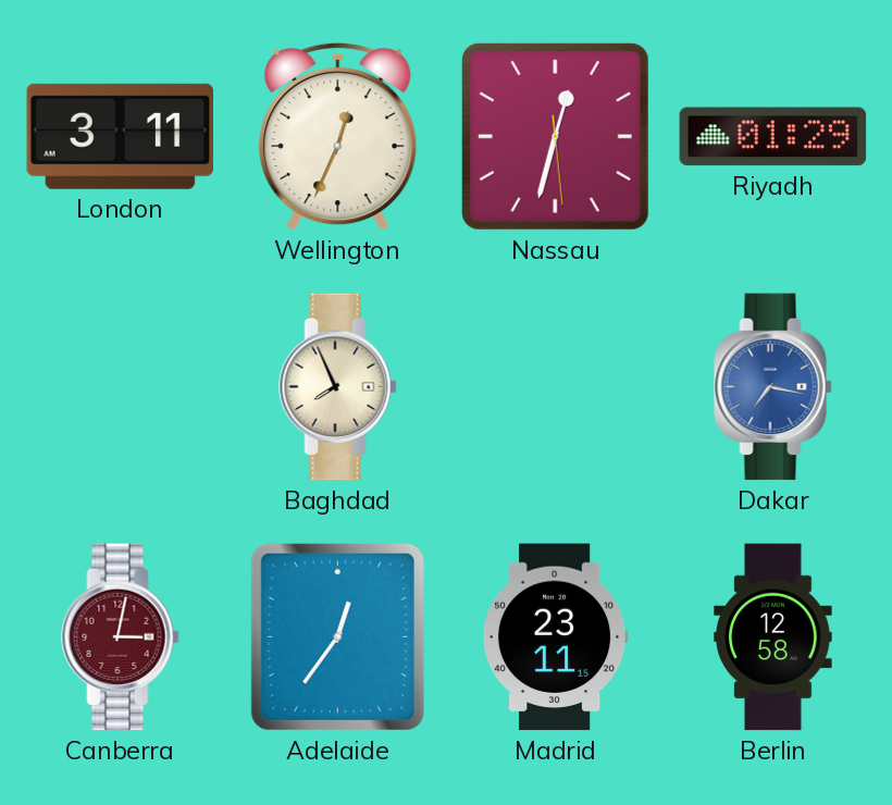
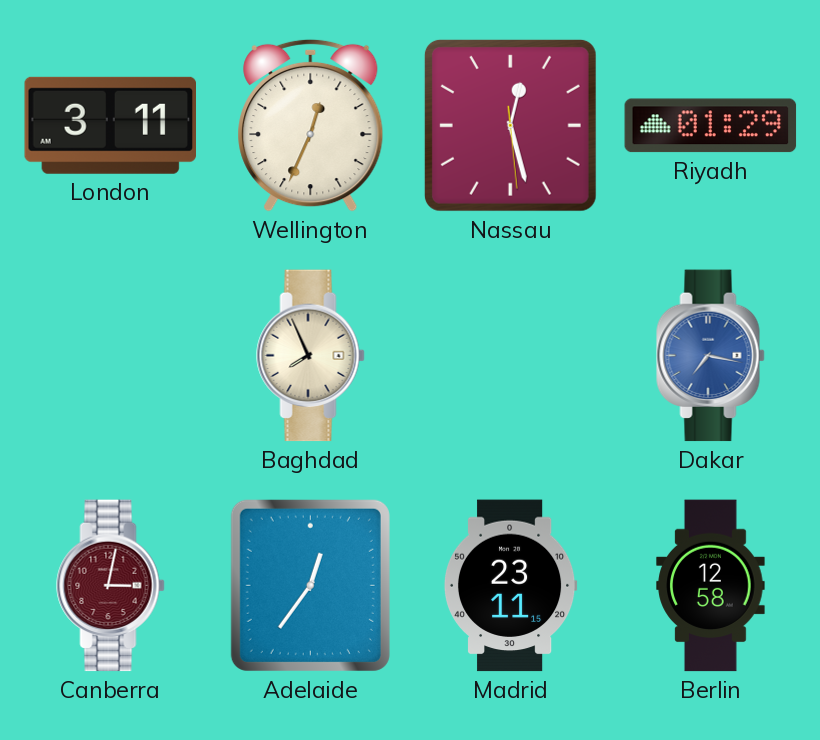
Nassau: 12:32 -> 12:27
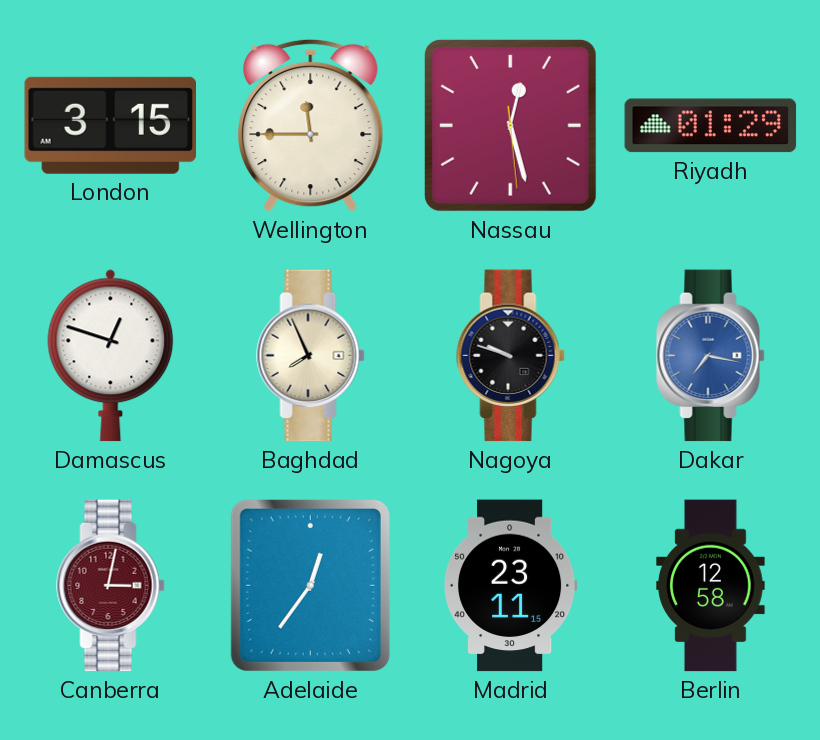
London: 3:11 -> 3:15
Wellington: 12:34 -> 11:45
Damascus: none -> 12:48
Nagoya: none -> 9:48
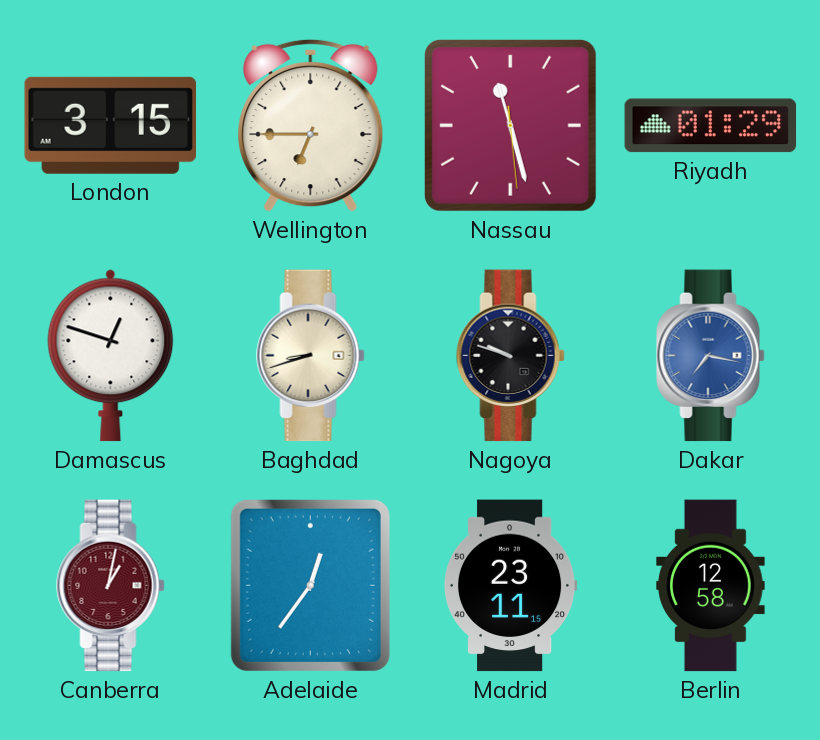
Wellington: 11:45 -> 6:45
Nassau: 12:27 -> 11:27
Baghdad: 7:56 -> 8:42
Canberra: 3:02 -> 1:02
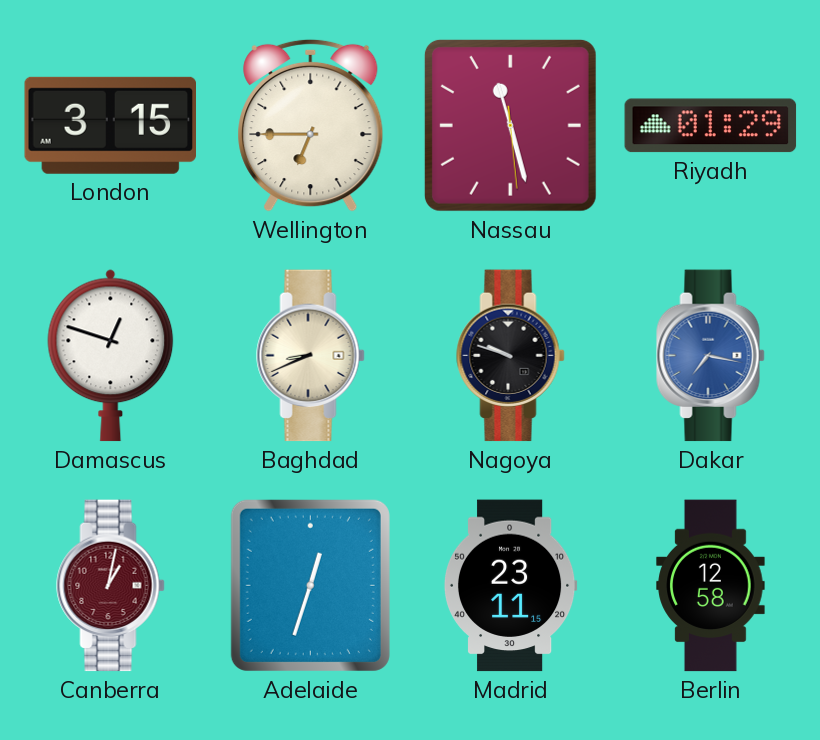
Baghdad: 8:42 -> 8:41
Adelaide: 12:36 -> 12:33
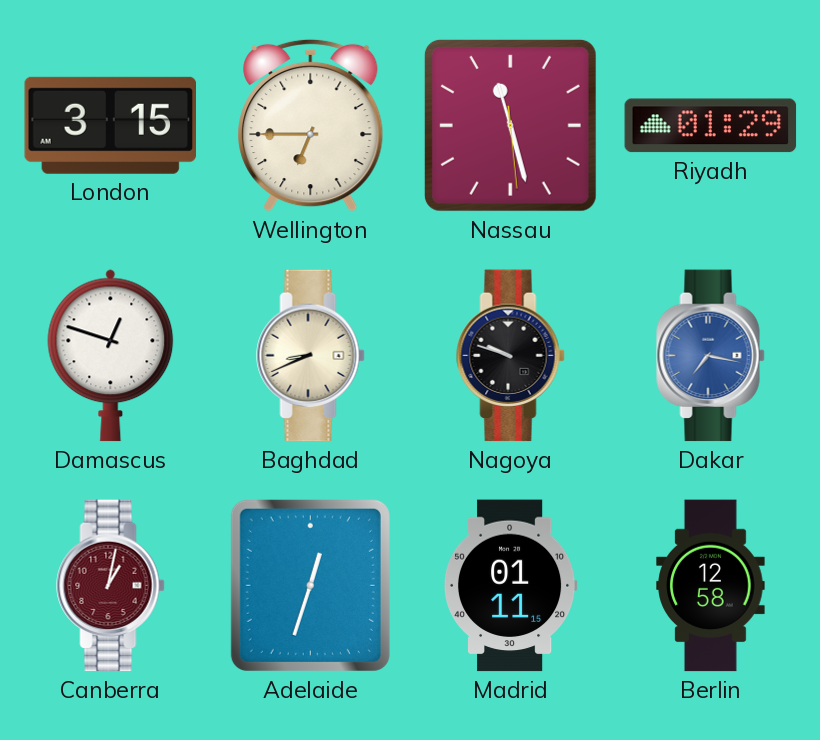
Madrid: 23:11 -> 01:11
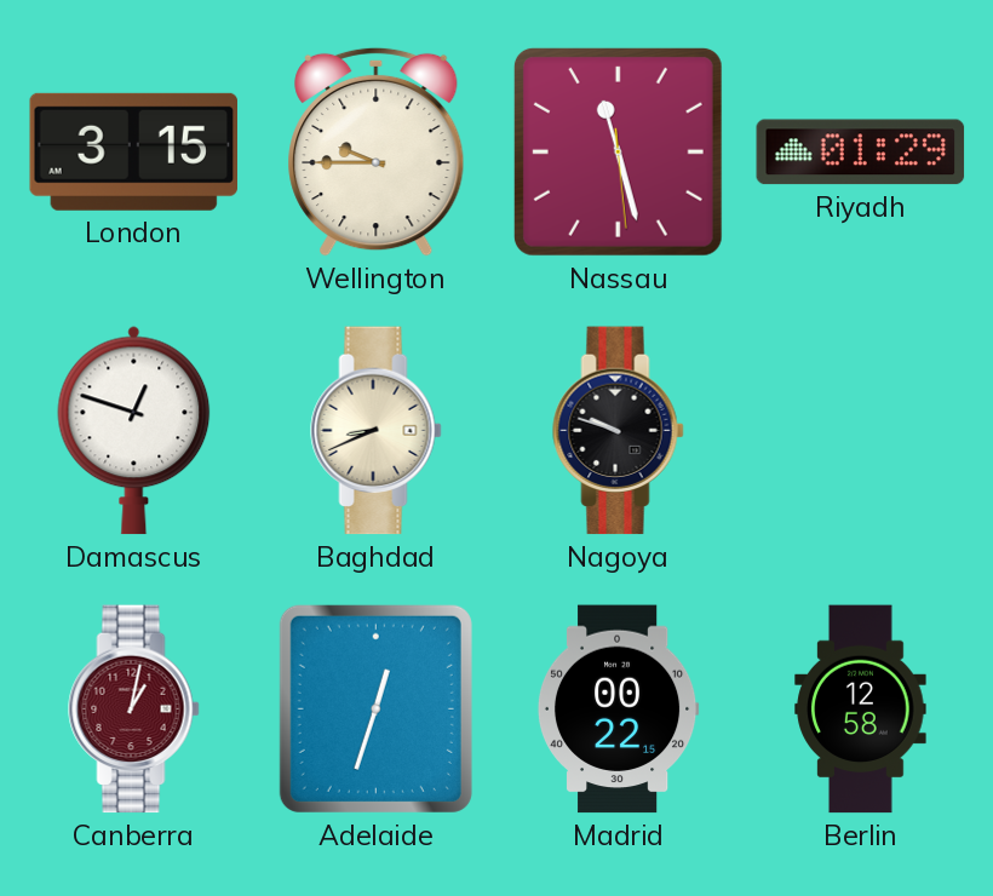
Wellington: 6:45 -> 9:45
Dakar: 7:17 -> none
Madrid: 01:11 -> 00:22
